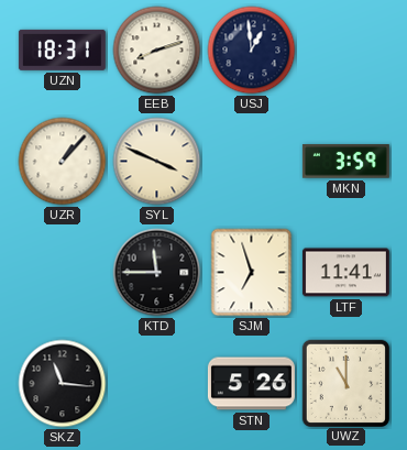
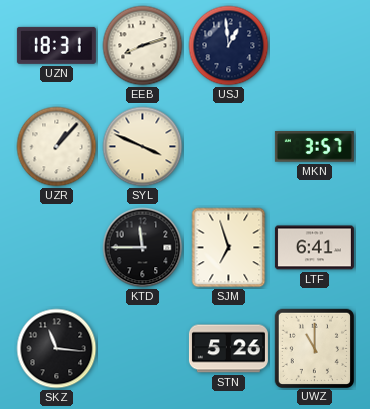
MKN: 3:59 -> 3:57
LTF: 11:41 -> 6:41
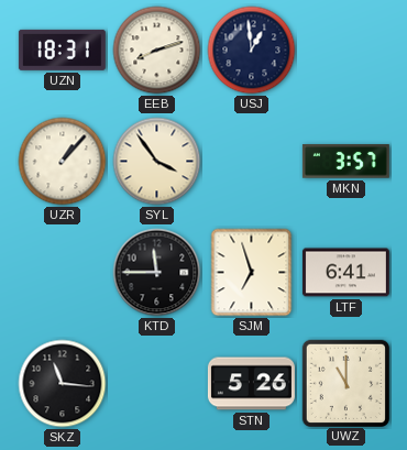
SYL: 3:49 -> 3:54
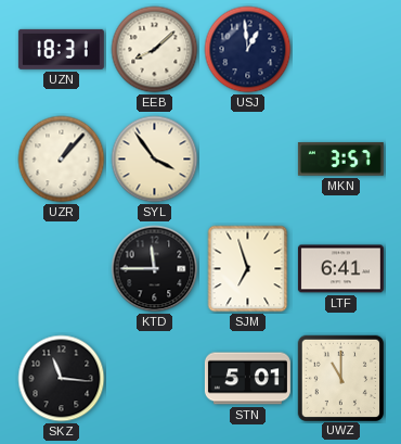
EEB: 8:12 -> 8:08
STN: 5:26 -> 5:01
